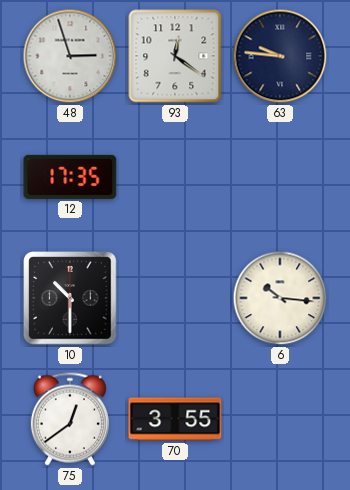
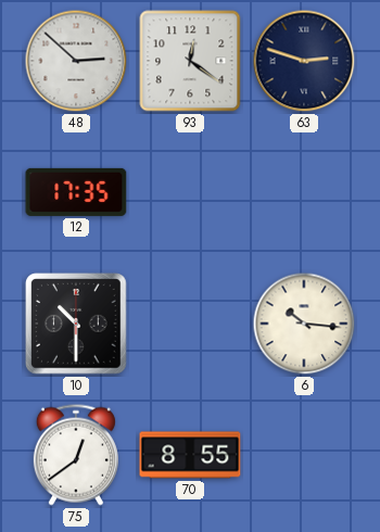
48: 2:57 -> 2:52
63: 9:46 -> 2:48
70: 3:55 -> 8:55
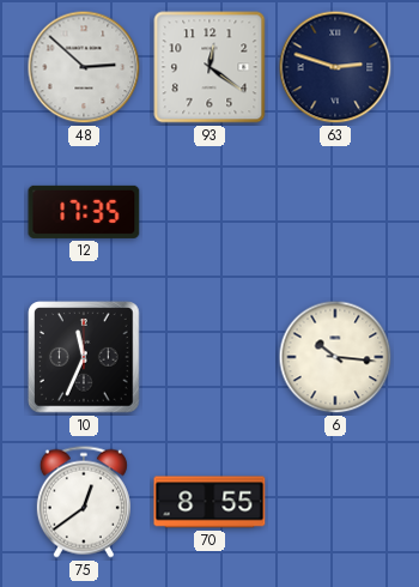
10: 10:30 -> 11:34
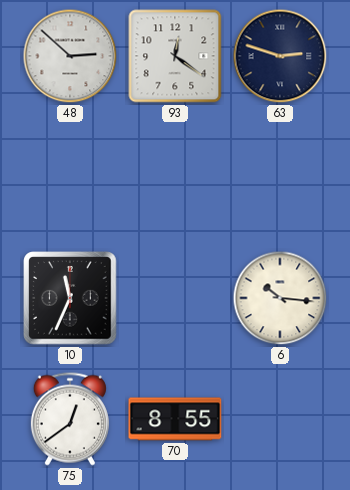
12: 17:35 -> none
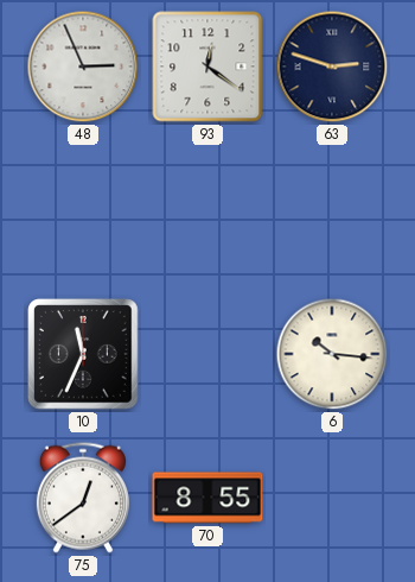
48: 2:52 -> 2:56
